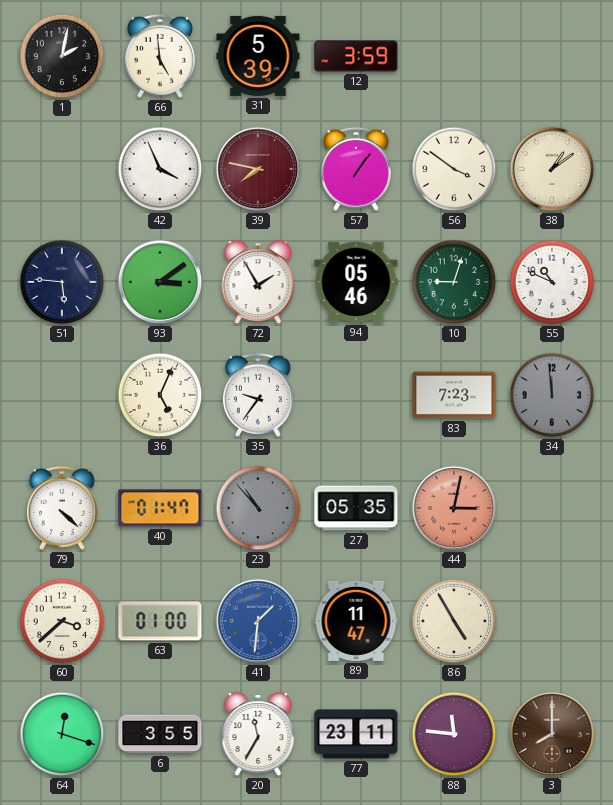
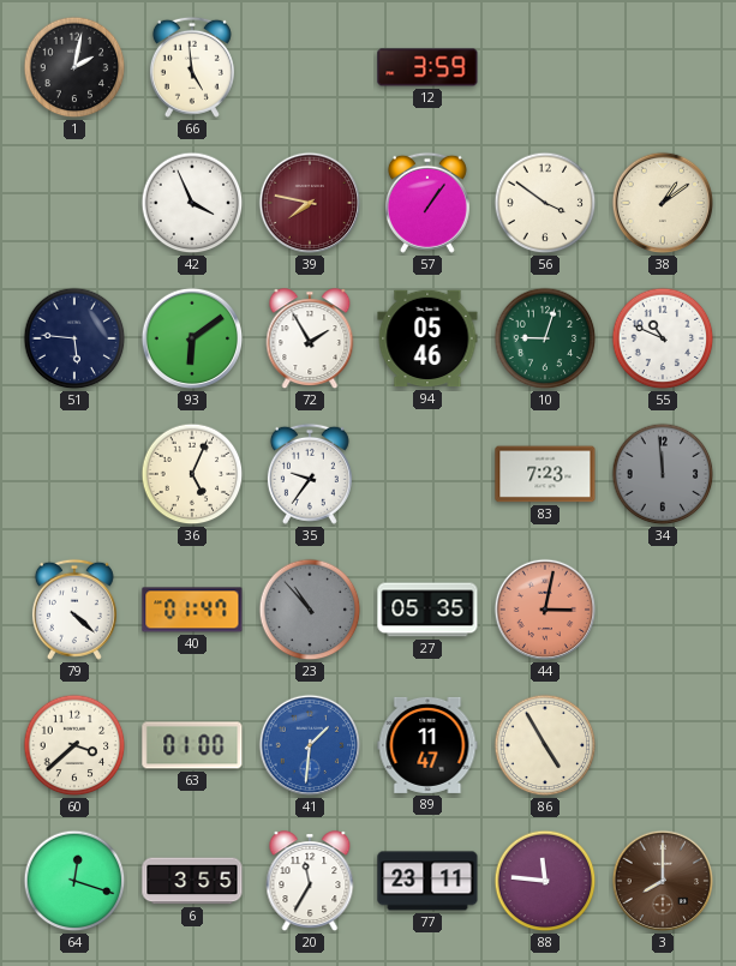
31: 5:39 -> none
93: 3:09 -> 6:09
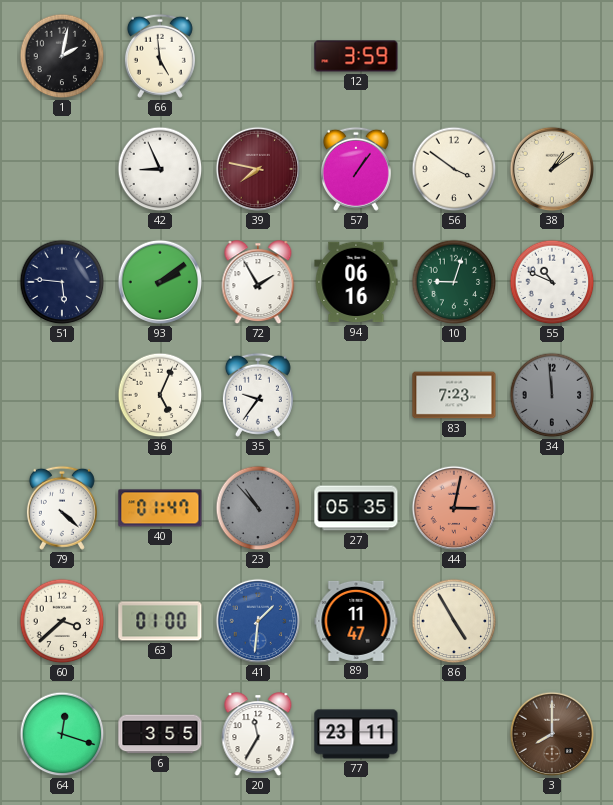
42: 3:56 -> 8:56
93: 6:09 -> 2:09
94: 05:46 -> 06:16
88: 11:46 -> none
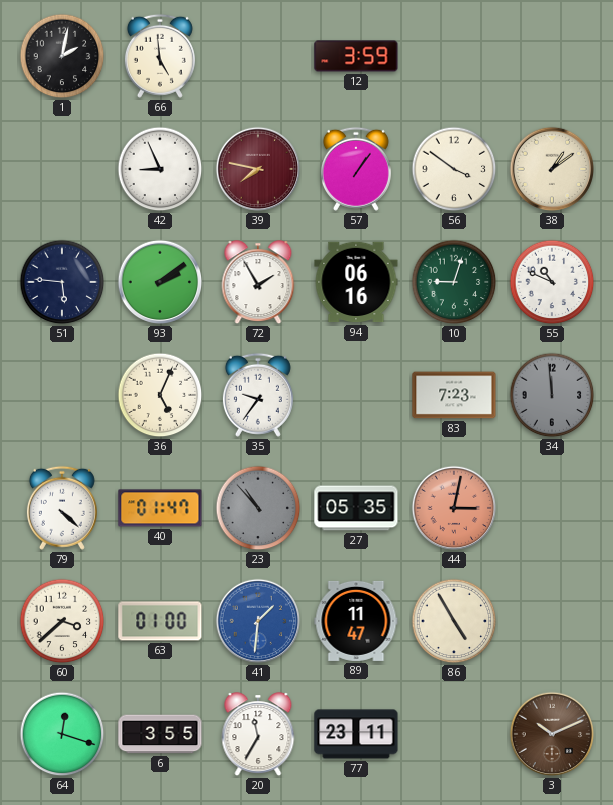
3: 8:00 -> 10:11
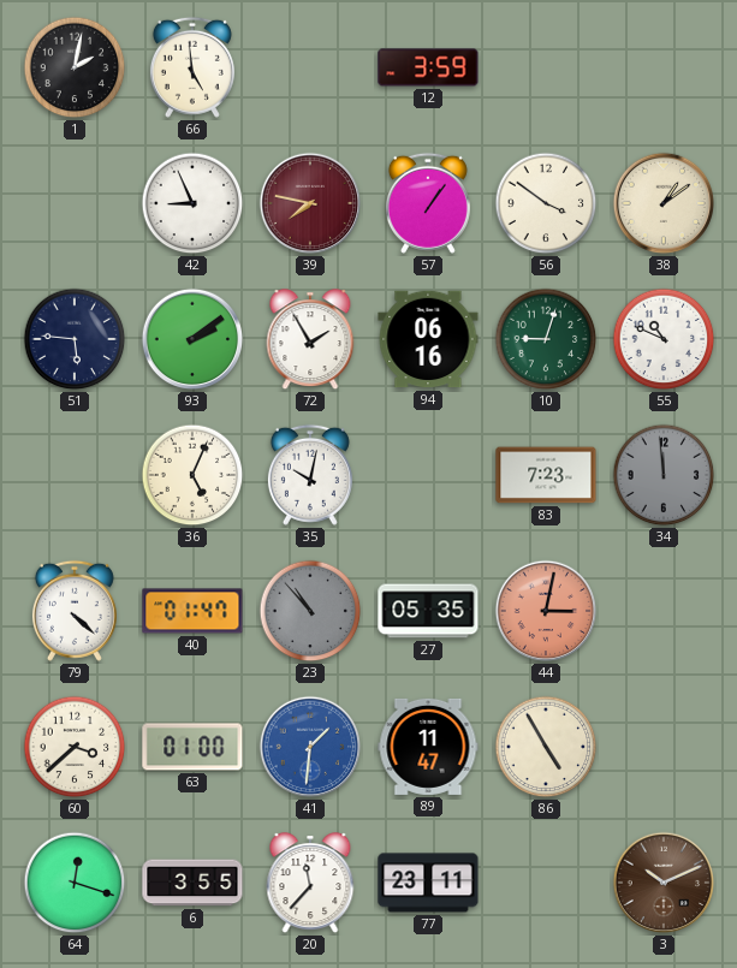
35: 9:36 -> 10:02
20: 11:35 -> 11:37
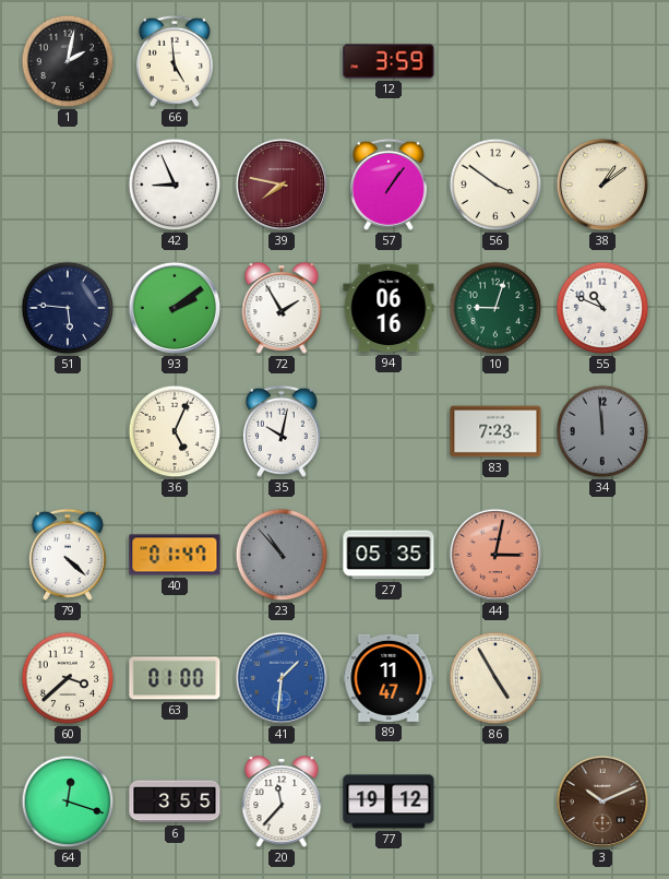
77: 23:11 -> 19:12
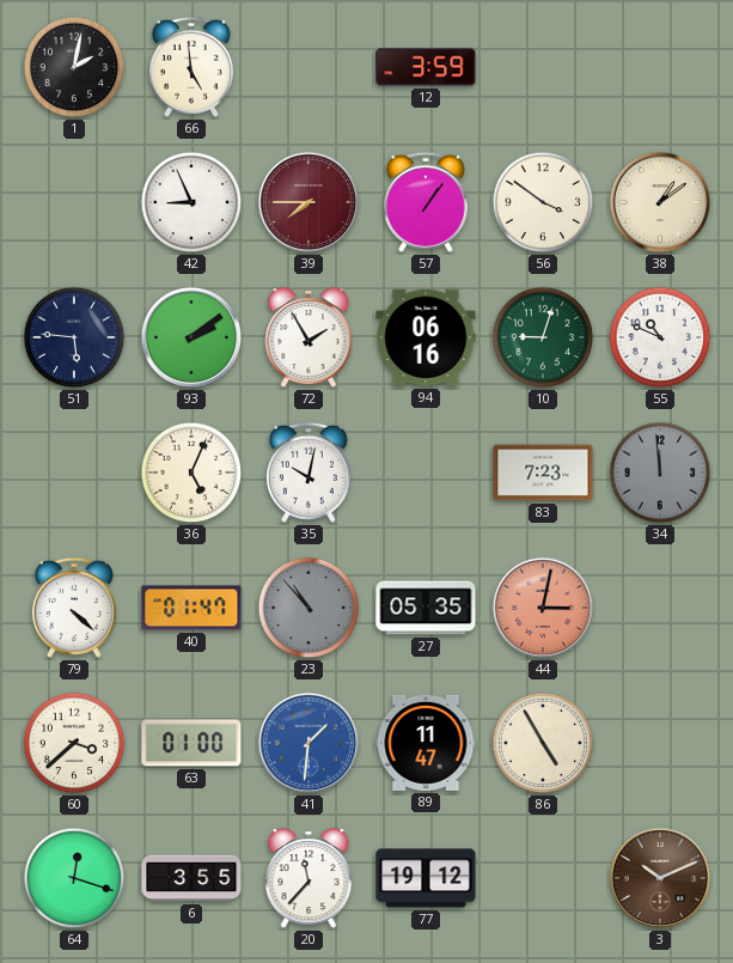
39: 7:47 -> 7:45
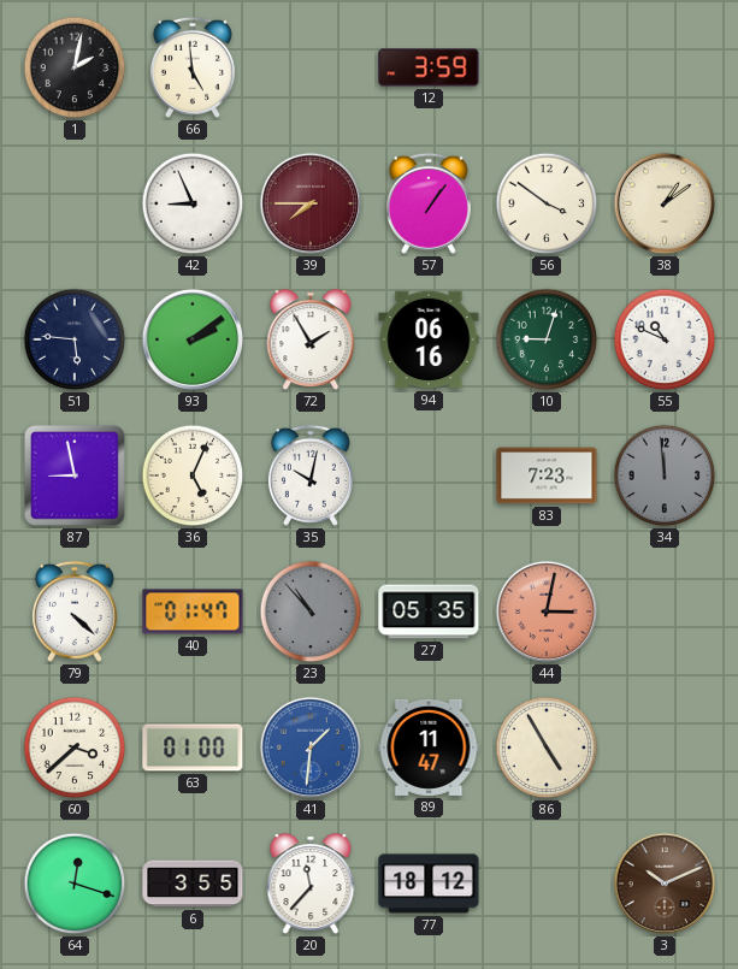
87: none -> 8:58
77: 19:12 -> 18:12
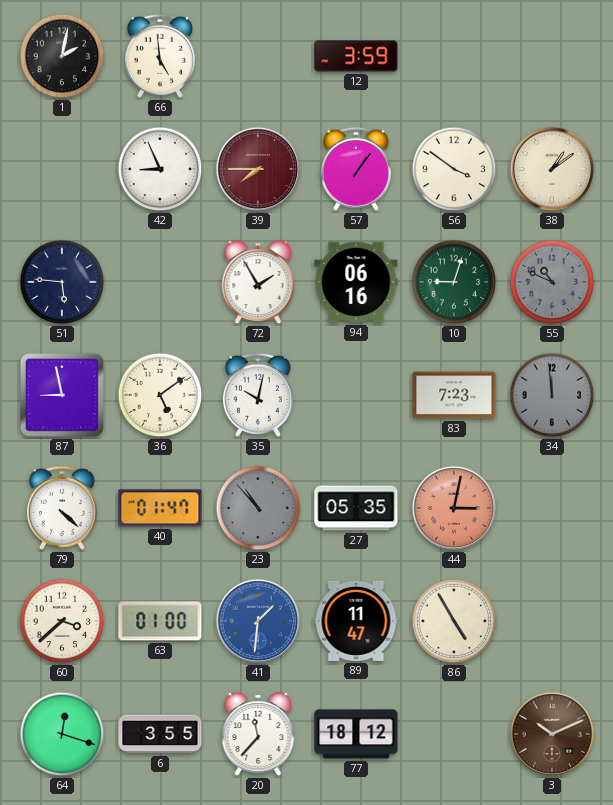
93: 2:09 -> none
55 dial: white -> grey
36: 5:04 -> 5:09
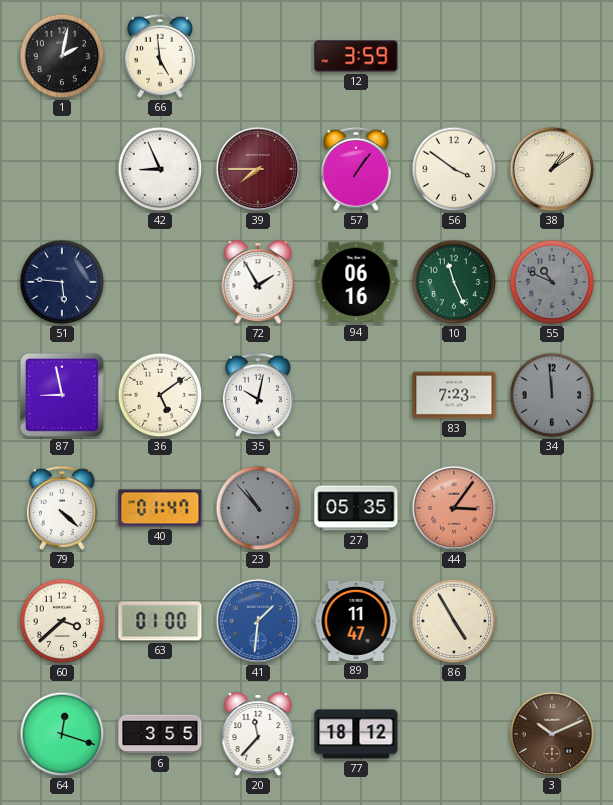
10: 9:03 -> 11:26
44: 3:02 -> 3:06
